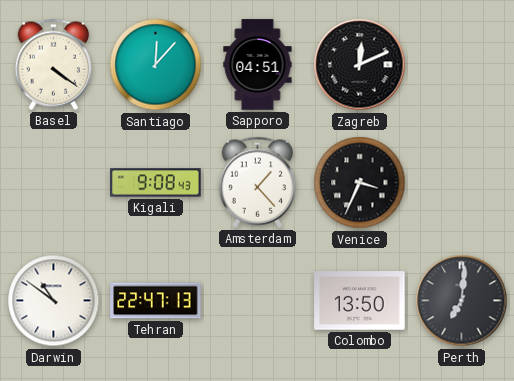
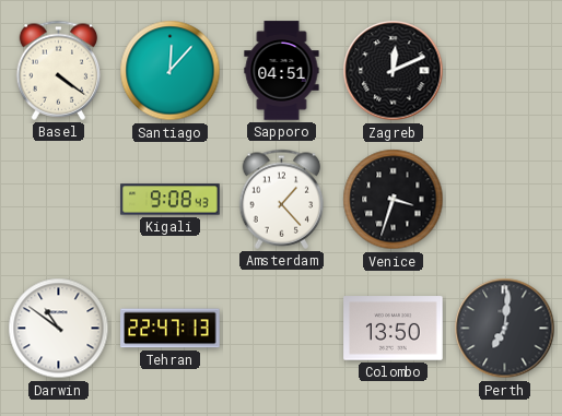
Venice: 3:34 -> 3:33
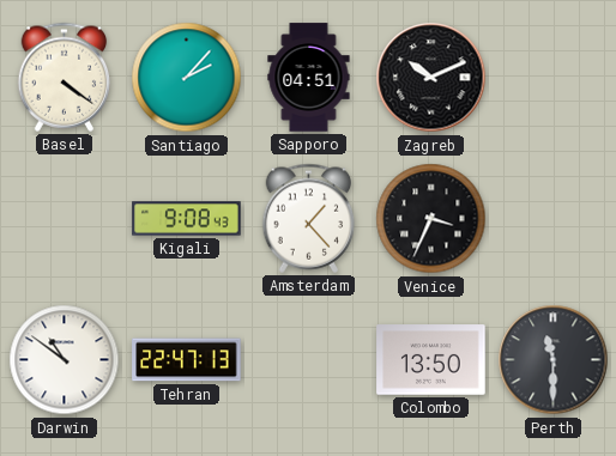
Santiago: 12:07 -> 2:07
Zagreb: 12:11 -> 10:11
Venice: 3:33 -> 3:34
Perth: 7:01 -> 11:30
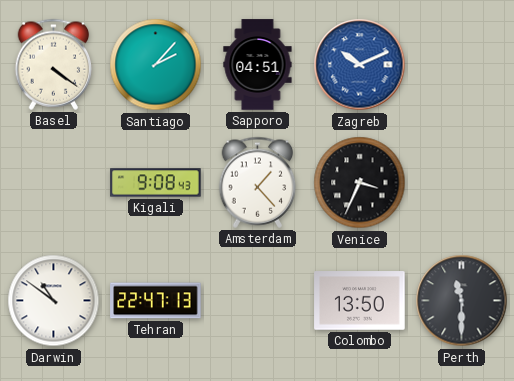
Zagreb dial: black -> blue
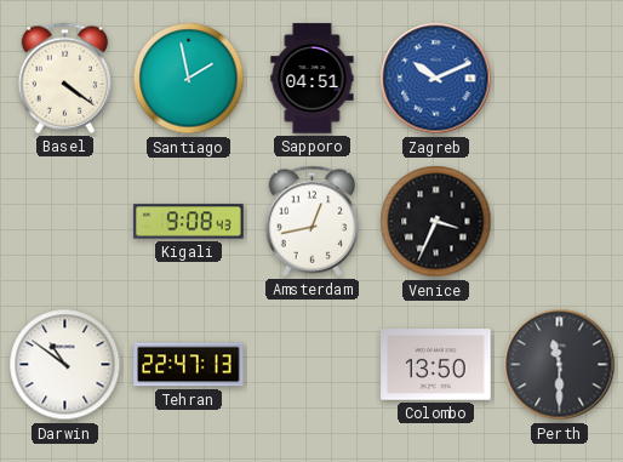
Santiago: 2:07 -> 1:58
Amsterdam: 1:23 -> 12:43
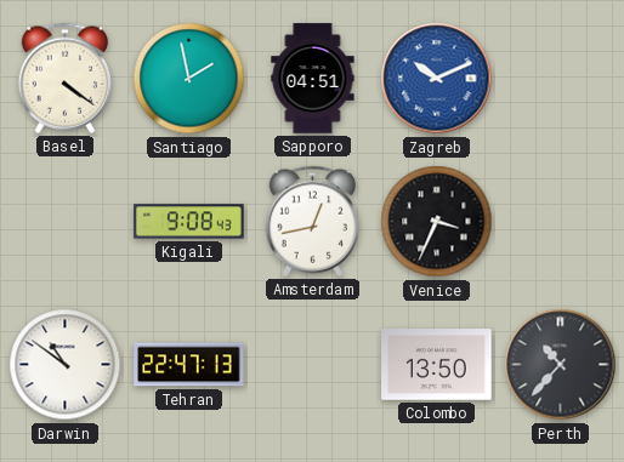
Perth: 11:30 -> 10:37
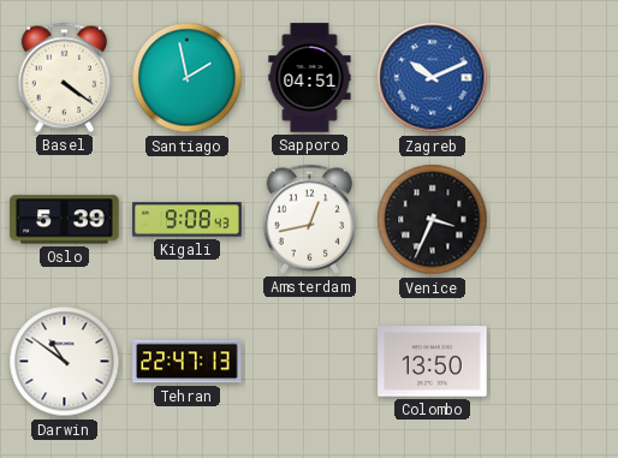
Oslo: none -> 5:39
Perth: 10:37 -> none
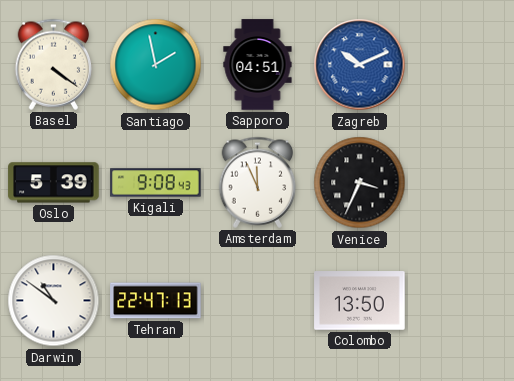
Amsterdam: 12:43 -> 11:56
